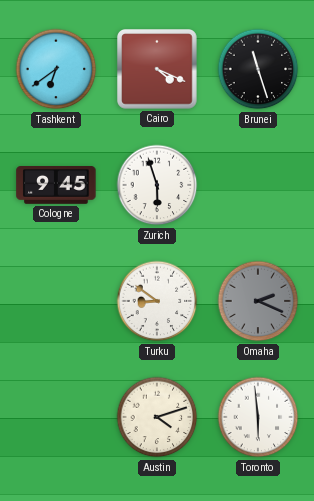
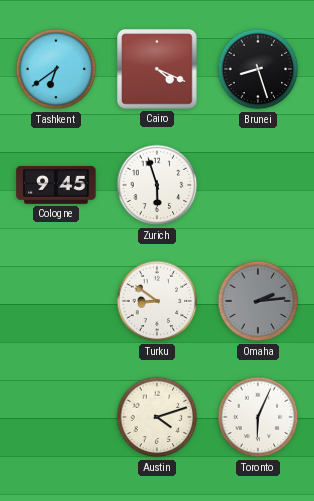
Brunei: 11:27 -> 8:27
Omaha: 2:19 -> 2:14
Toronto: 5:59 -> 6:04
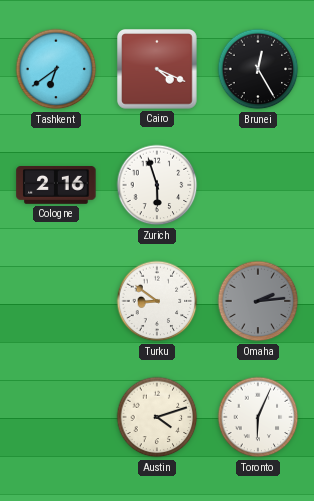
Brunei: 8:27 -> 12:25
Cologne: 9:45 -> 2:16
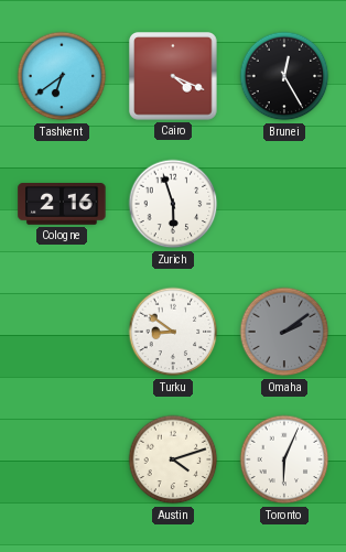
Omaha: 2:14 -> 2:09
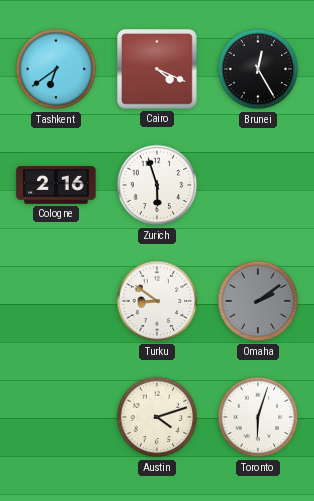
Toronto: 6:04 -> 6:03
